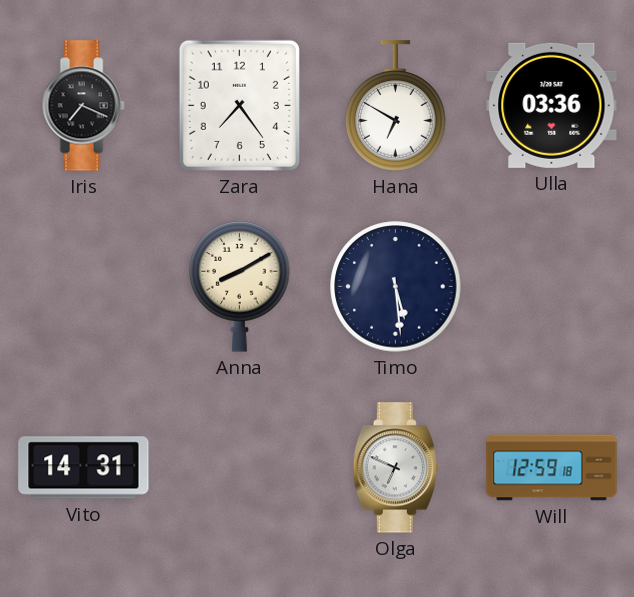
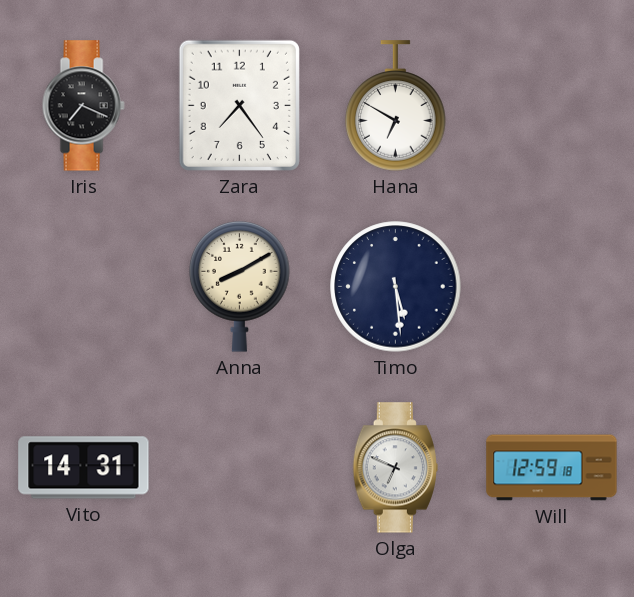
Ulla: 03:36 -> none
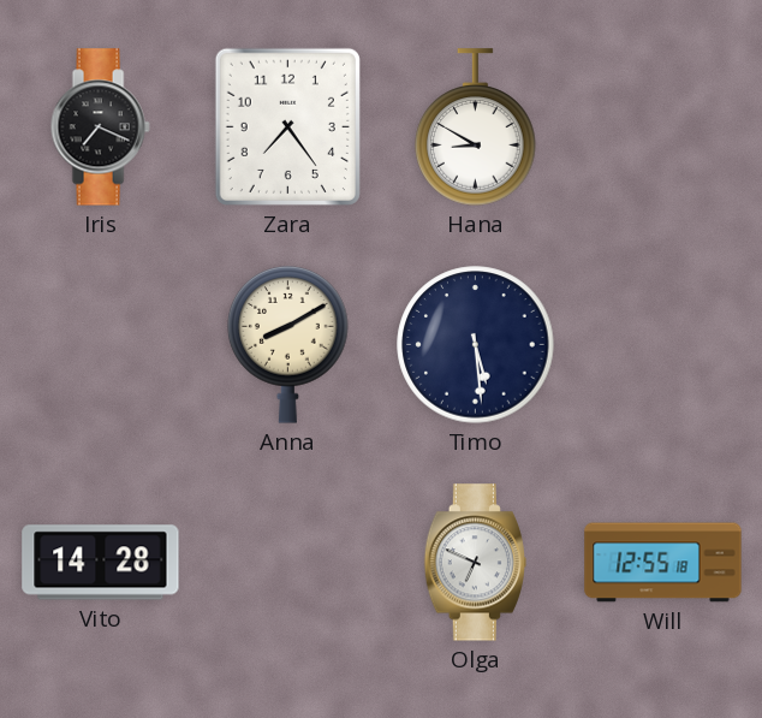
Hana: 6:50 -> 8:50
Vito: 14:31 -> 14:28
Will: 12:59 -> 12:55
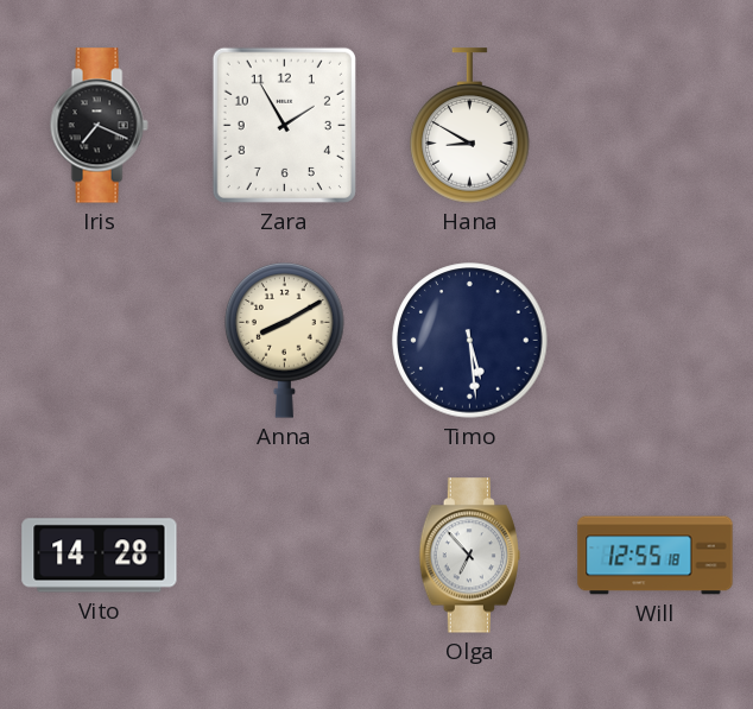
Zara: 7:24 -> 1:55
Olga: 6:49 -> 6:53
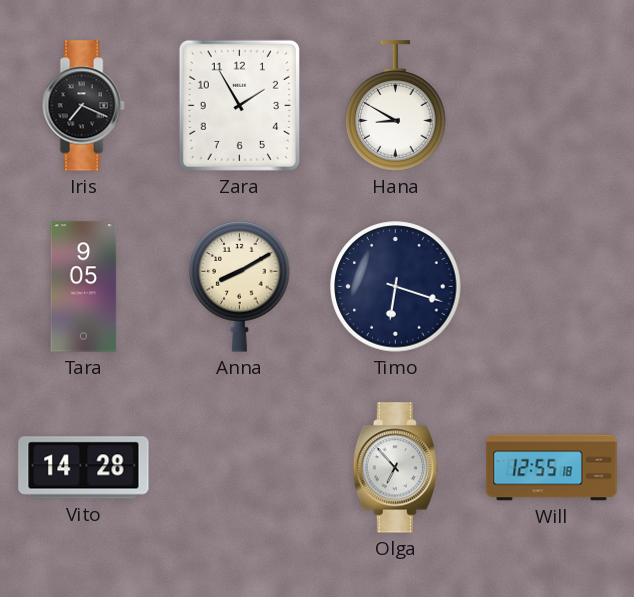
Tara: none -> 9:05
Timo: 5:29 -> 6:18
